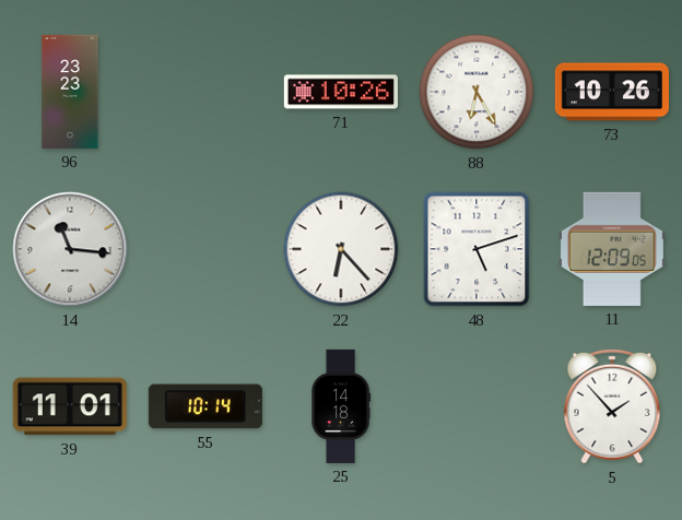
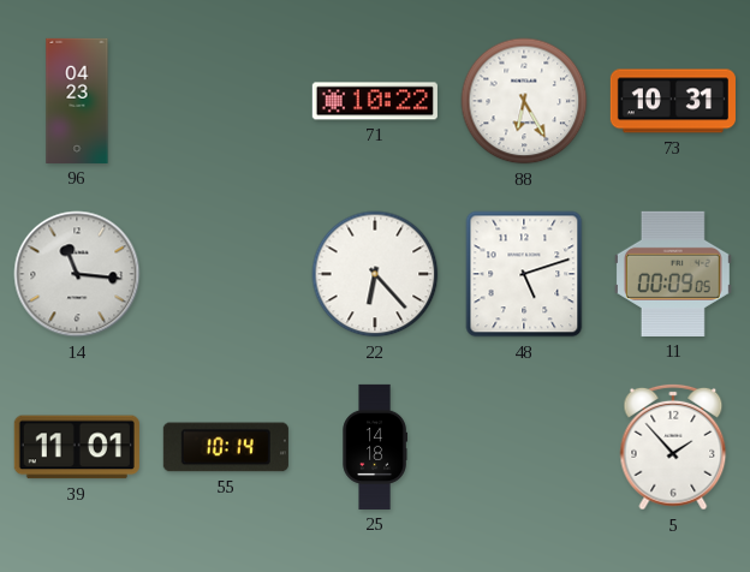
96: 23:23 -> 04:23
71: 10:26 -> 10:22
73: 10:26 -> 10:31
11: 12:09 -> 00:09
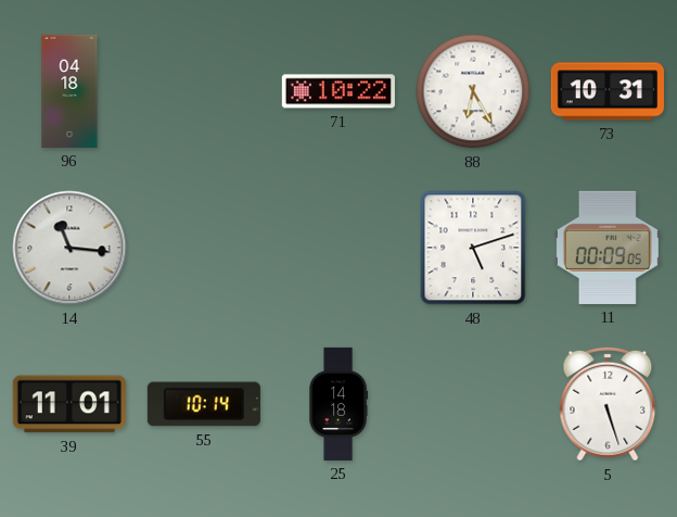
96: 04:23 -> 04:18
22: 6:23 -> none
5: 1:53 -> 5:27
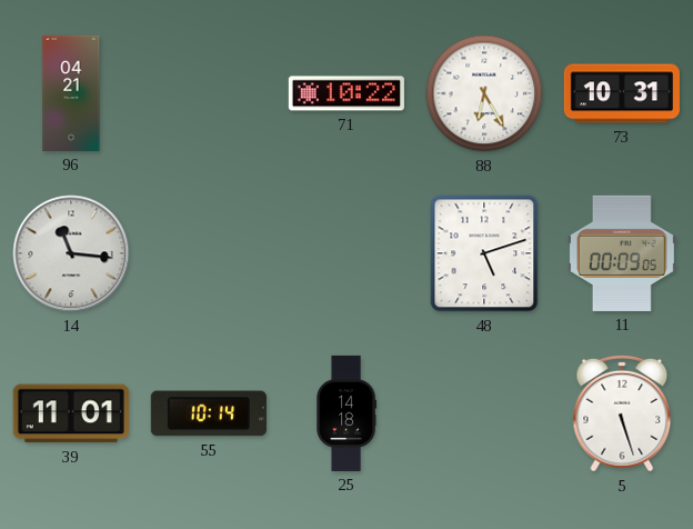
96: 04:18 -> 04:21
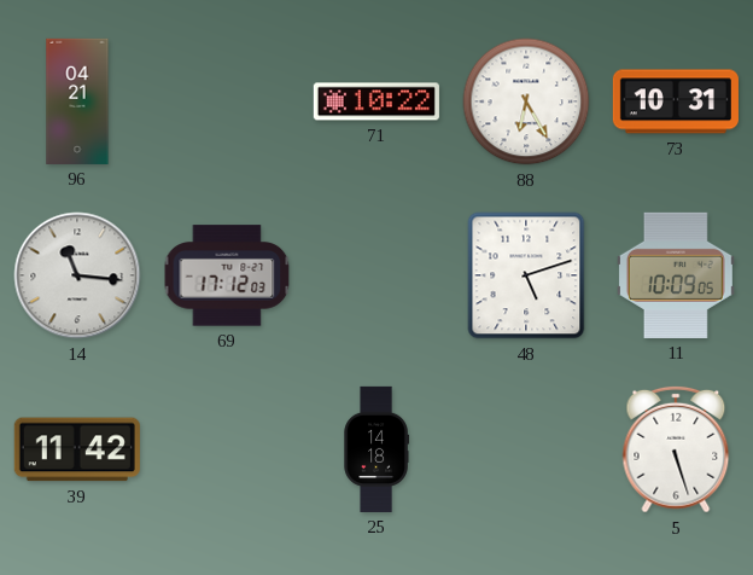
69: none -> 17:12
11: 00:09 -> 10:09
39: 11:01 -> 11:42
55: 10:14 -> none
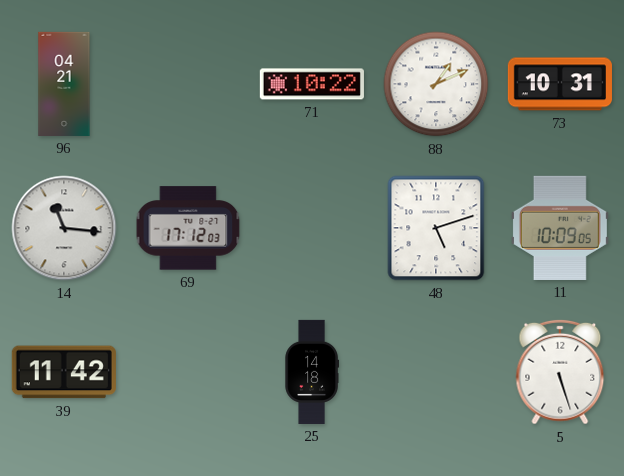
88: 6:25 -> 1:11
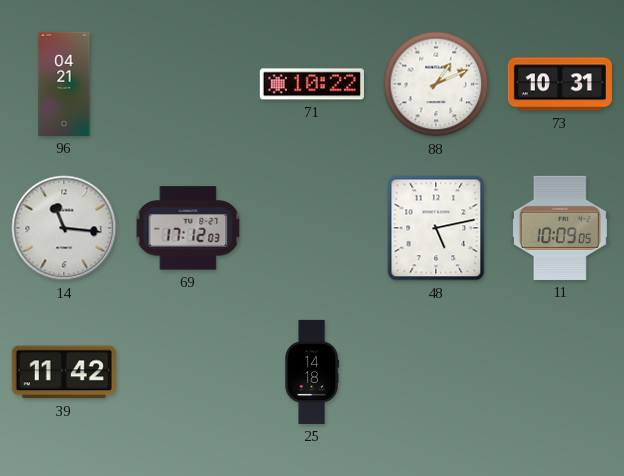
48: 5:12 -> 5:13
5: 5:27 -> none
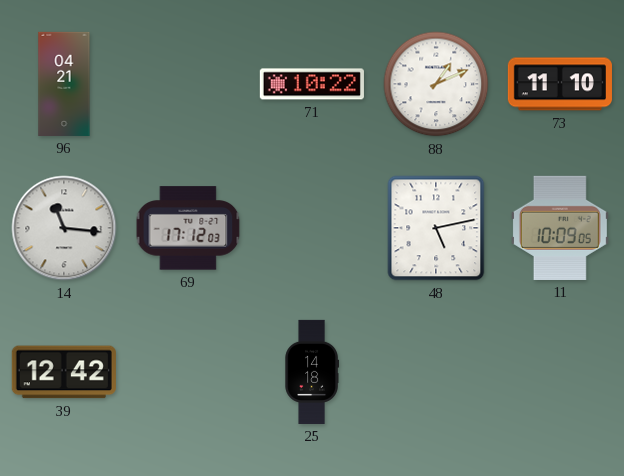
73: 10:31 -> 11:10
39: 11:42 -> 12:42
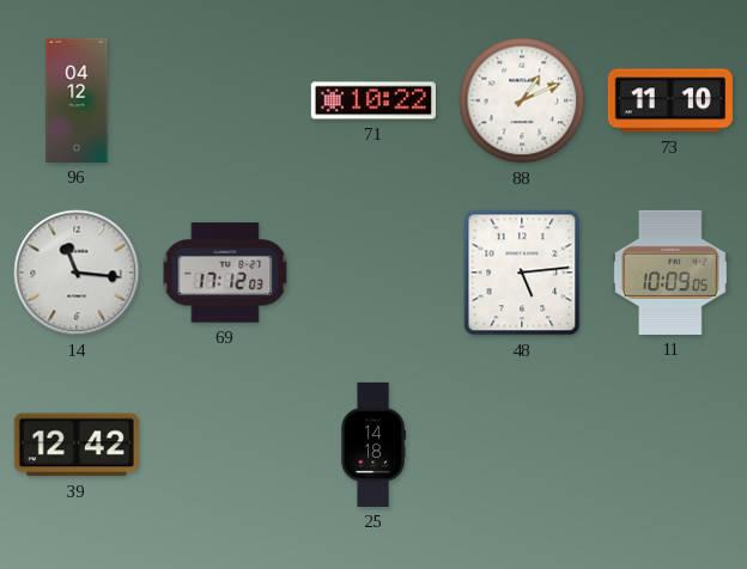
96: 04:21 -> 04:12
48: 5:13 -> 5:14
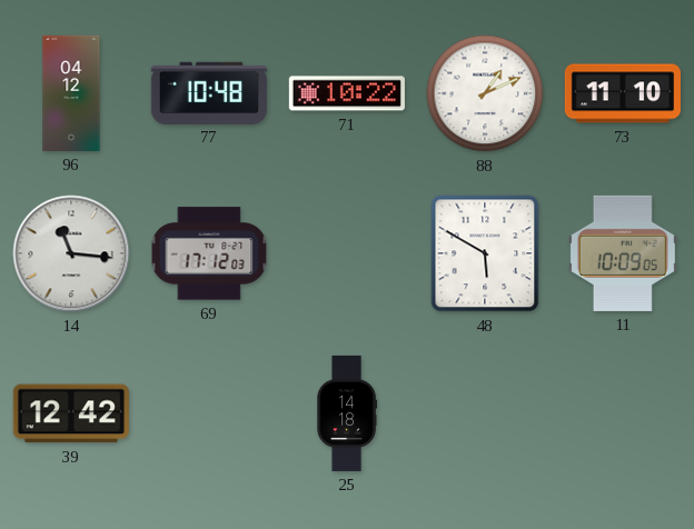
77: none -> 10:48
48: 5:14 -> 5:50
